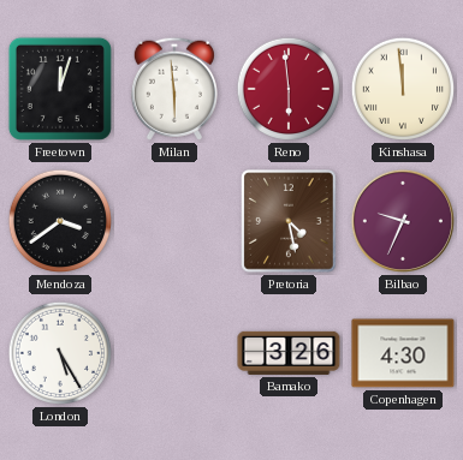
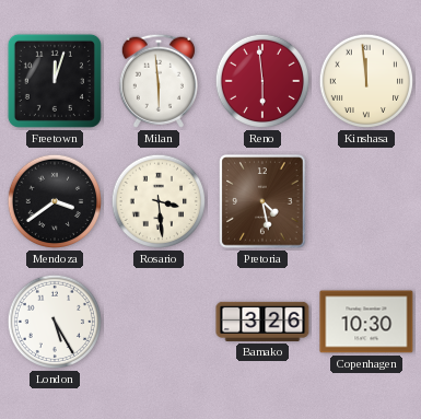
Rosario: none -> 3:29
Bilbao: 9:34 -> none
Copenhagen: 4:30 -> 10:30
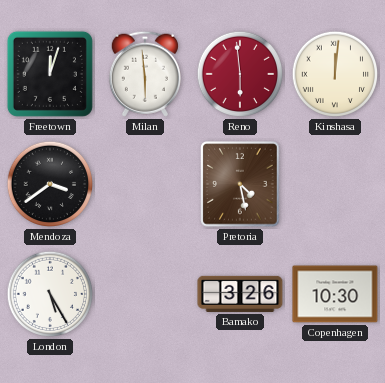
Kinshasa: 11:59 -> 12:01
Rosario: 3:29 -> none
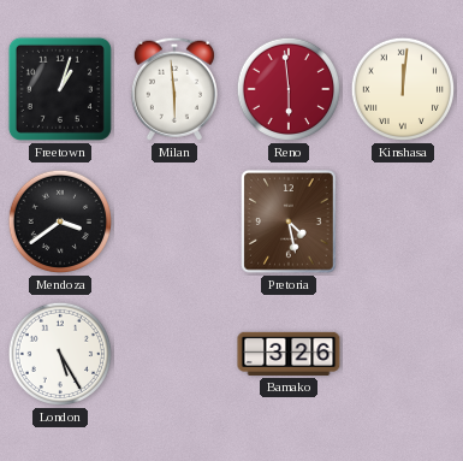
Freetown: 12:03 -> 1:03
Copenhagen: 10:30 -> none
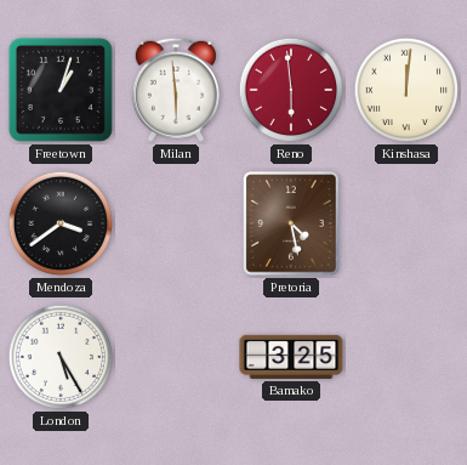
Bamako: 3:26 -> 3:25
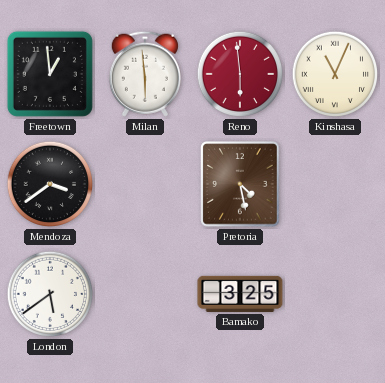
Freetown: 1:03 -> 12:59
Kinshasa: 12:01 -> 11:04
London: 5:25 -> 5:39
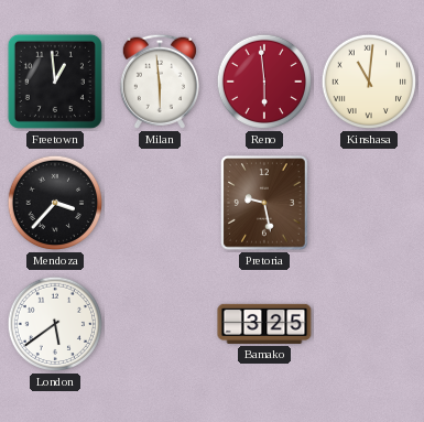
Kinshasa: 11:04 -> 11:01
Mendoza: 3:39 -> 3:37
Pretoria: 4:28 -> 9:28
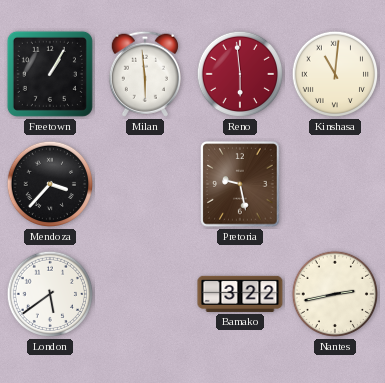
Freetown: 12:59 -> 1:05
Bamako: 3:25 -> 3:22
Nantes: none -> 2:43
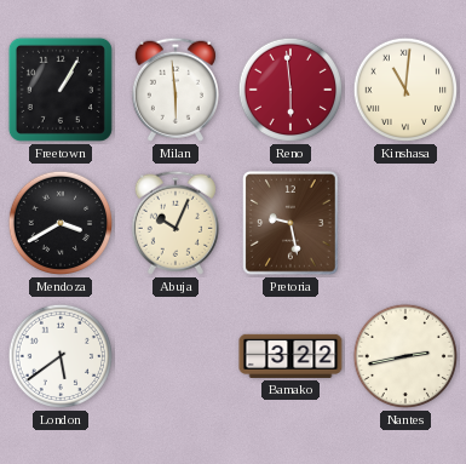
Mendoza: 3:37 -> 3:40
Abuja: none -> 10:04
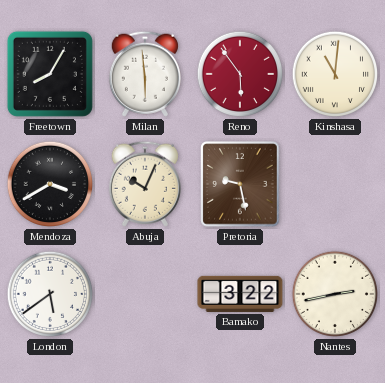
Freetown: 1:05 -> 8:05
Reno: 5:59 -> 5:54
